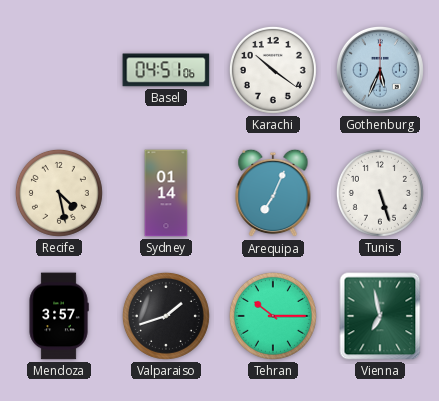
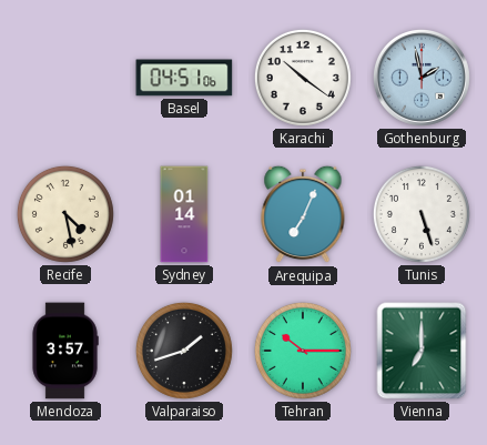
Gothenburg: 5:34 -> 1:58
Vienna: 6:58 -> 7:00
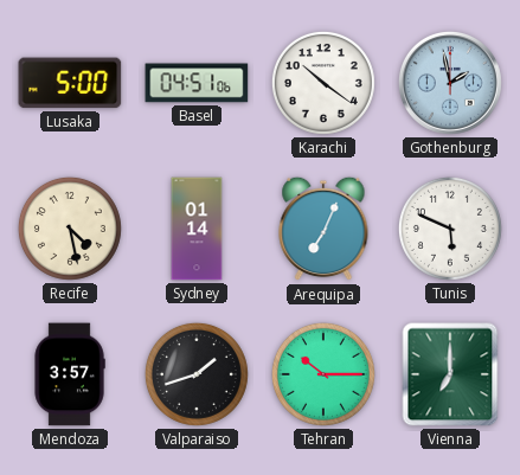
Lusaka: none -> 5:00
Tunis: 5:27 -> 5:49
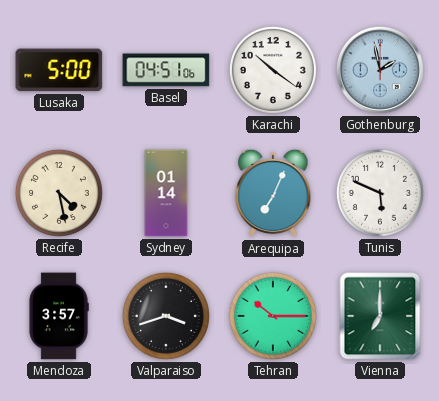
Valparaiso: 1:42 -> 3:42
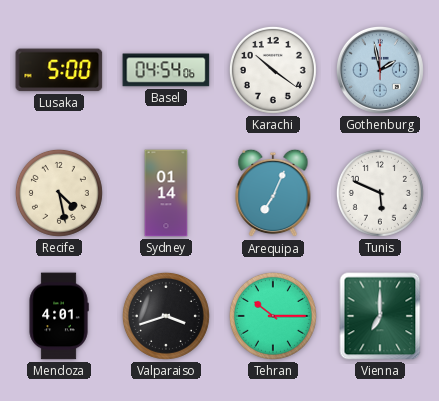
Basel: 04:51 -> 04:54
Mendoza: 3:57 -> 4:01
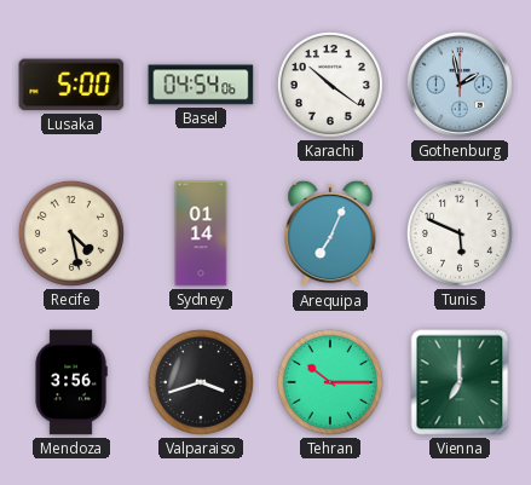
Mendoza: 4:01 -> 3:56
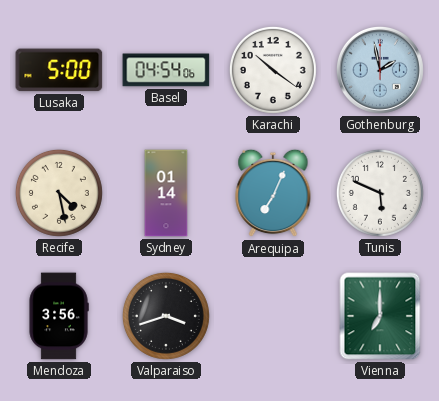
Tehran: 10:15 -> none
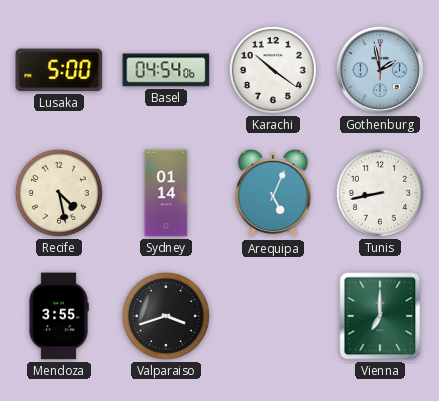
Arequipa: 7:04 -> 5:04
Tunis: 5:49 -> 8:43
Mendoza: 3:56 -> 3:55
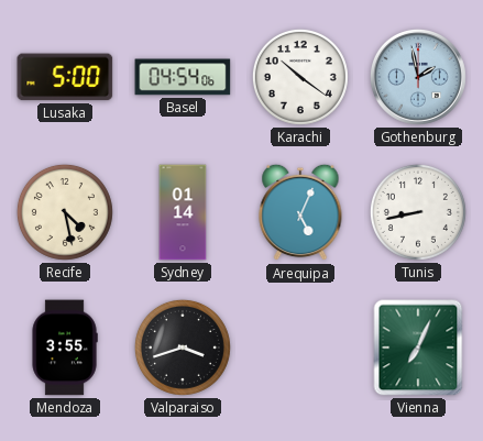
Vienna: 7:00 -> 7:04
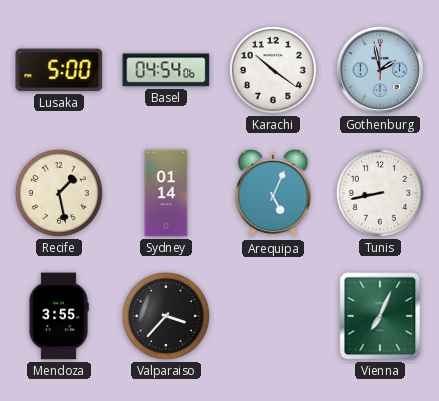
Recife: 4:28 -> 1:28
Valparaiso: 3:42 -> 3:37
